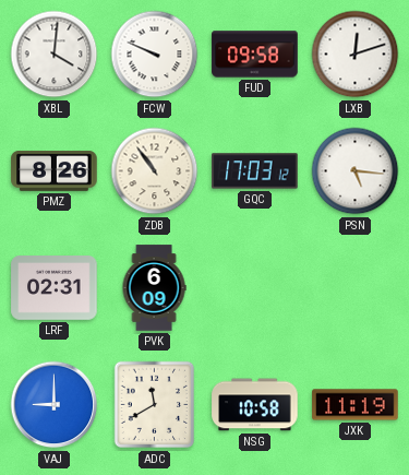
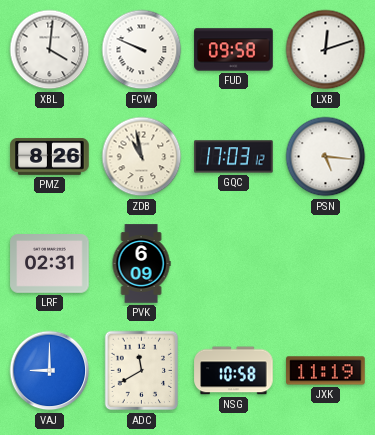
ZDB: 10:54 -> 10:58
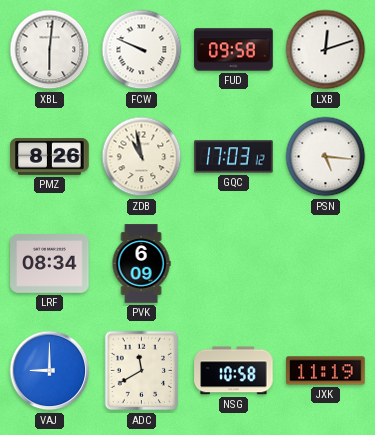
XBL: 4:01 -> 6:01
LRF: 02:31 -> 08:34
